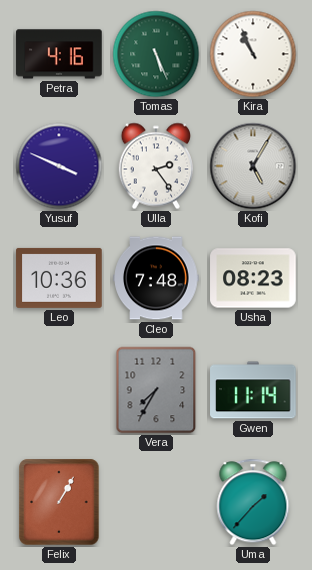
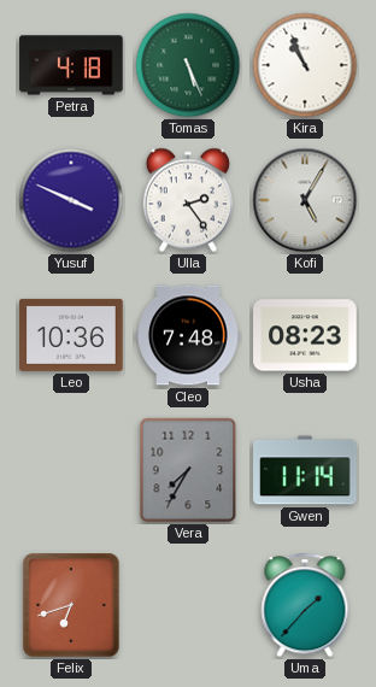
Petra: 4:16 -> 4:18
Felix: 1:05 -> 6:42
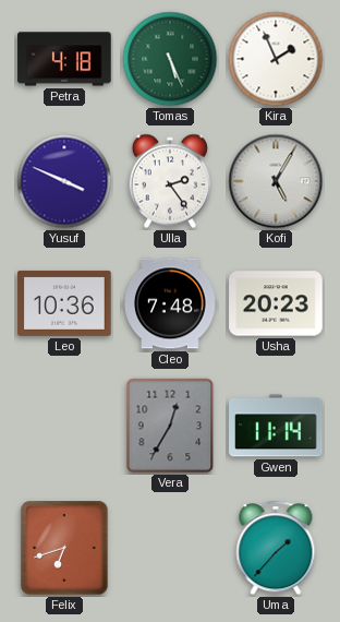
Kira: 10:56 -> 1:56
Usha: 08:23 -> 20:23
Vera: 7:35 -> 12:35
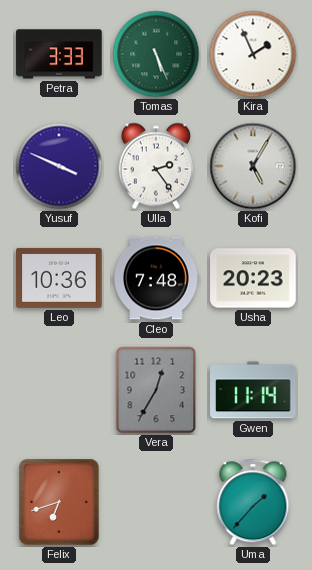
Petra: 4:18 -> 3:33
